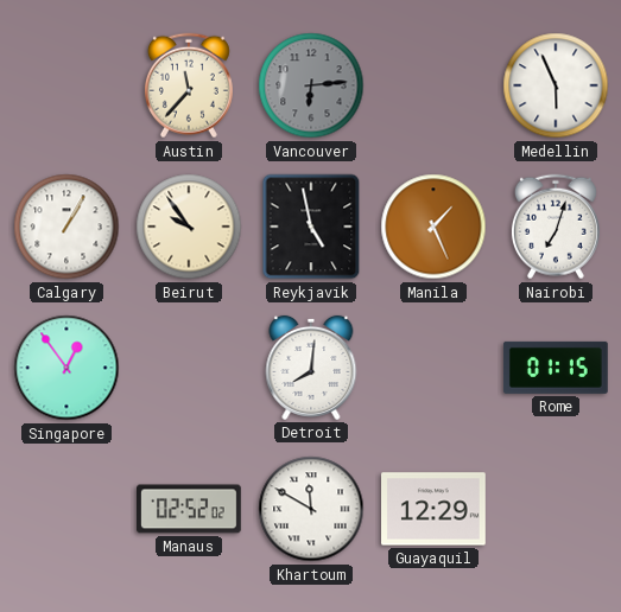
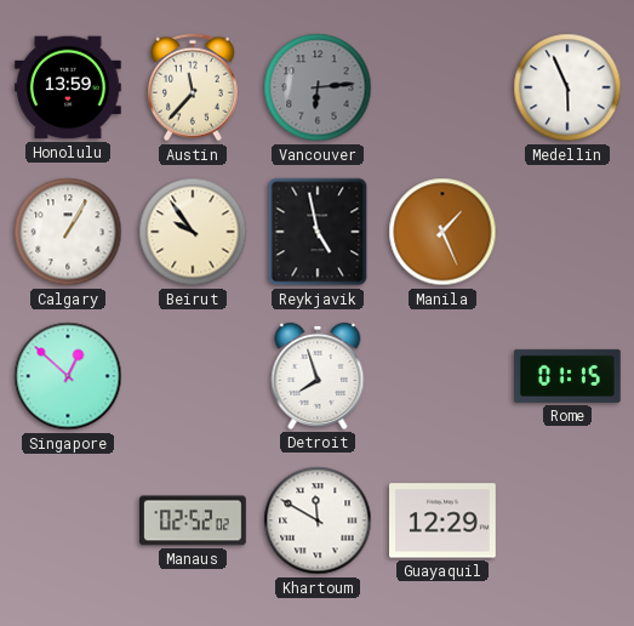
Honolulu: none -> 13:59
Nairobi: 7:03 -> none
Singapore: 12:54 -> 12:52
Detroit: 8:01 -> 7:57
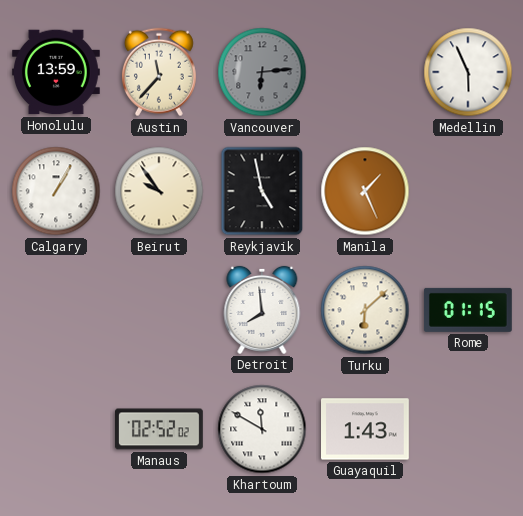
Singapore: 12:52 -> none
Detroit: 7:57 -> 7:59
Turku: none -> 6:08
Guayaquil: 12:29 -> 1:43
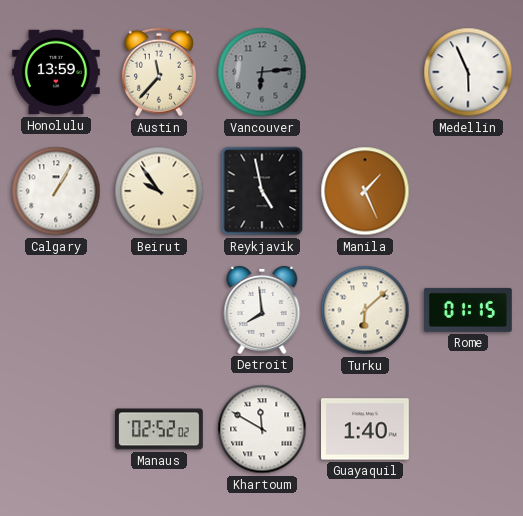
Guayaquil: 1:43 -> 1:40
